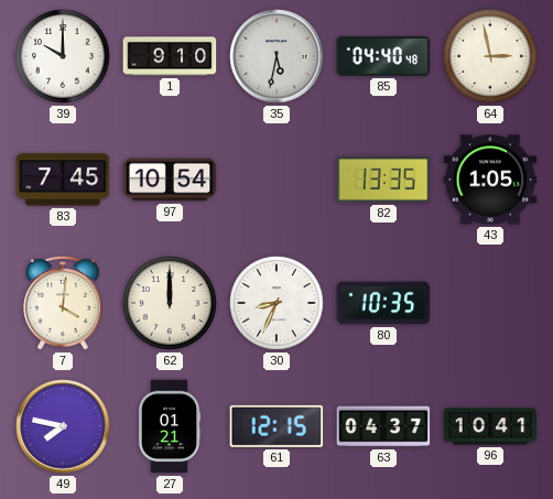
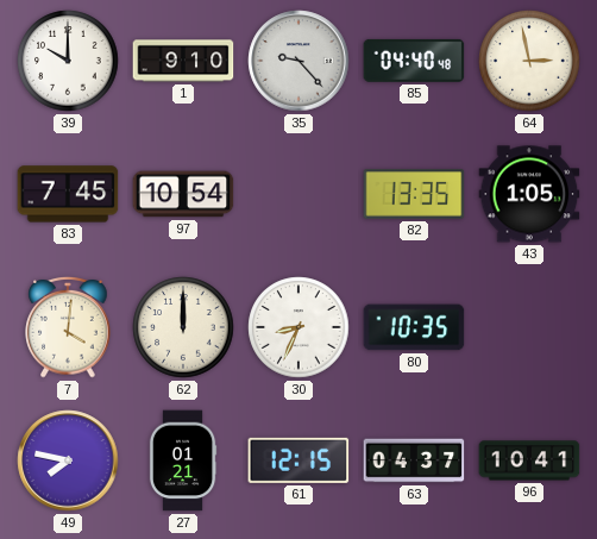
35: 5:32 -> 9:23
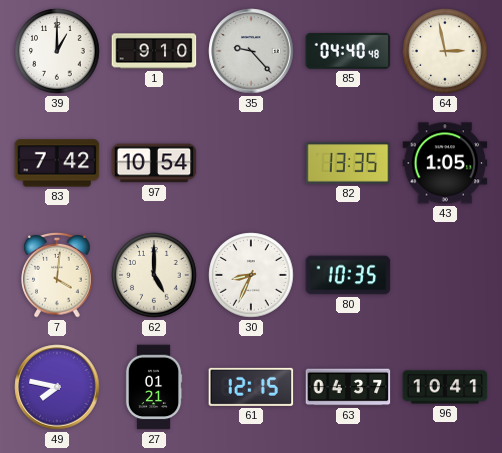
39: 10:00 -> 1:00
83: 7:45 -> 7:42
62: 12:00 -> 5:00
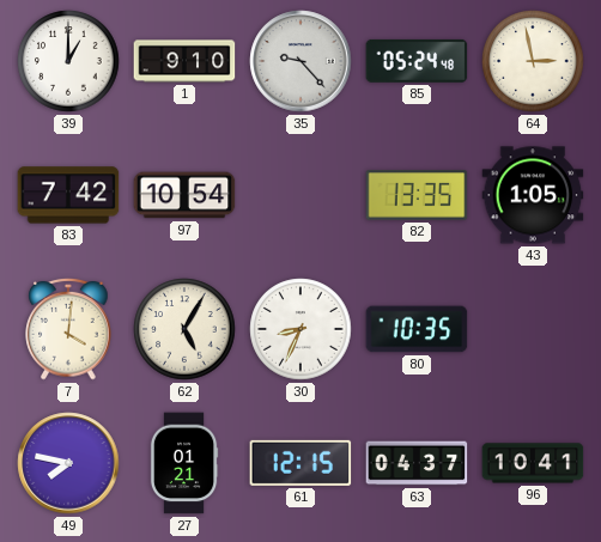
85: 04:40 -> 05:24
62: 5:00 -> 5:05
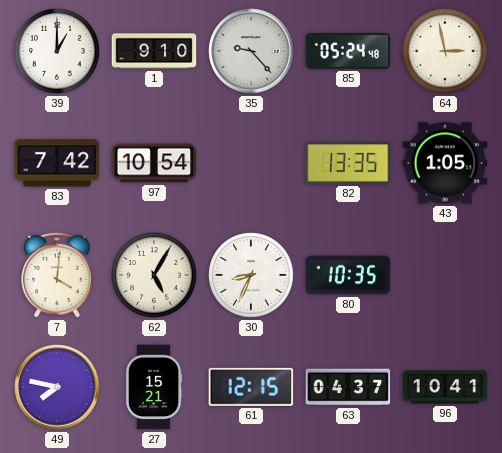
27: 01:21 -> 15:21
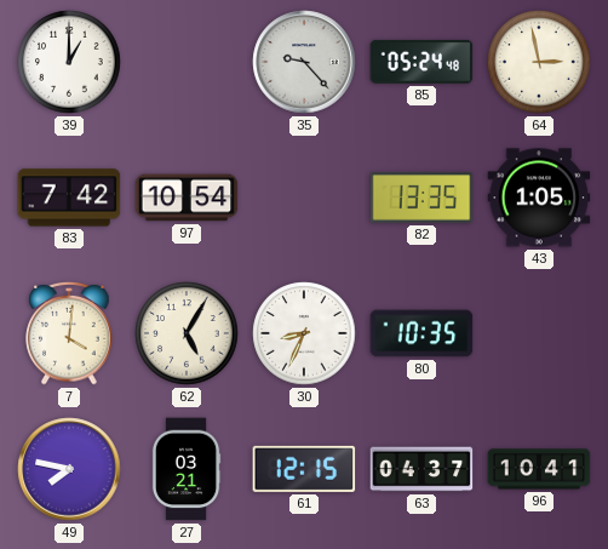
1: 9:10 -> none
27: 15:21 -> 03:21
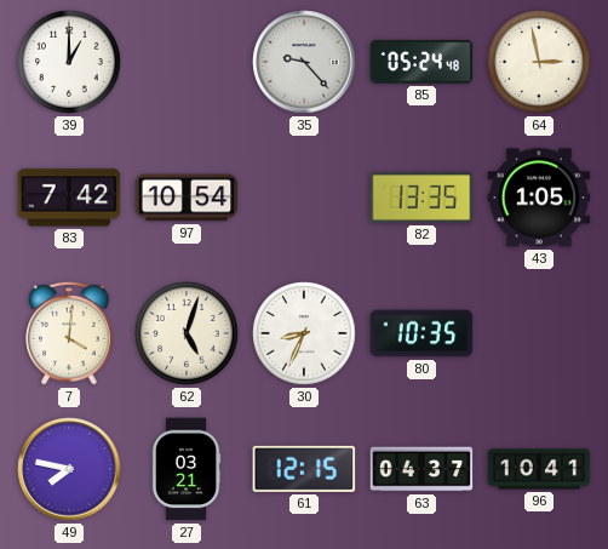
62: 5:05 -> 5:03
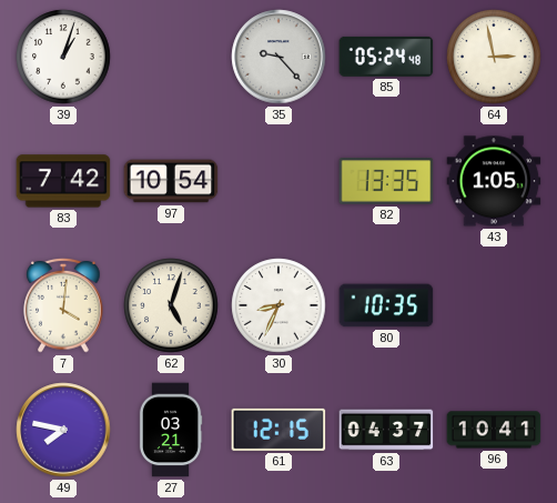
39: 1:00 -> 1:03
